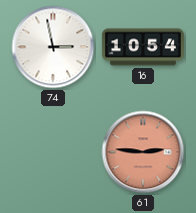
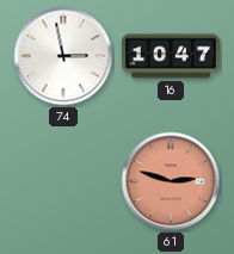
16: 10:54 -> 10:47
61: 2:46 -> 2:48
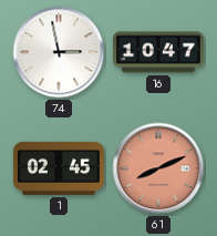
1: none -> 02:45
61: 2:48 -> 8:11
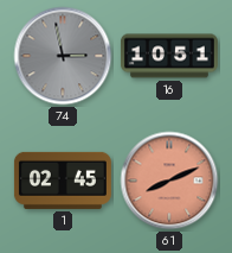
74 dial: white -> grey
16: 10:47 -> 10:51
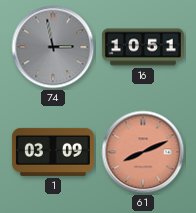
1: 02:45 -> 03:09
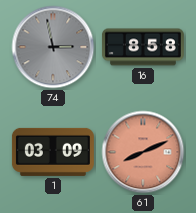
16: 10:51 -> 8:58
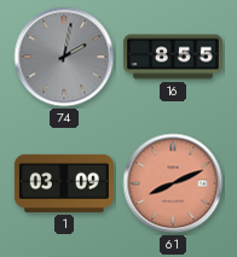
74: 2:58 -> 2:02
16: 8:58 -> 8:55
